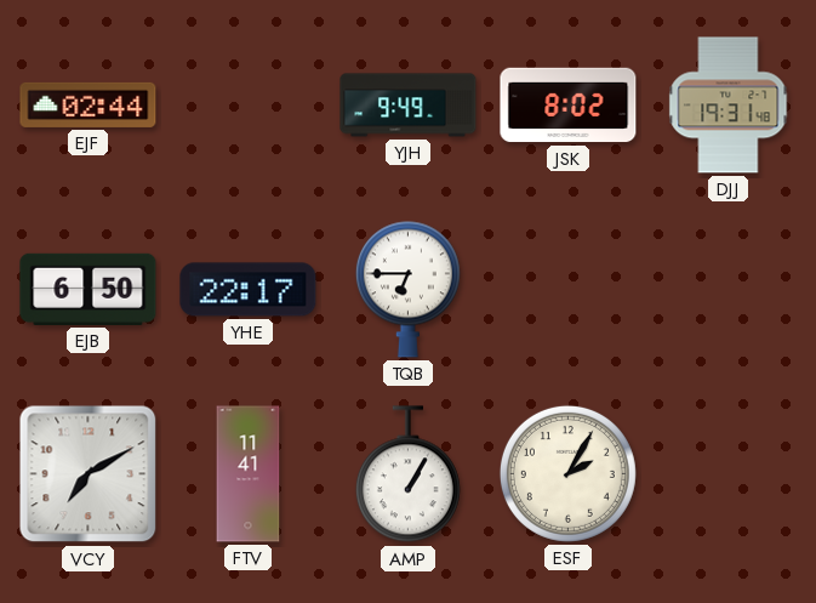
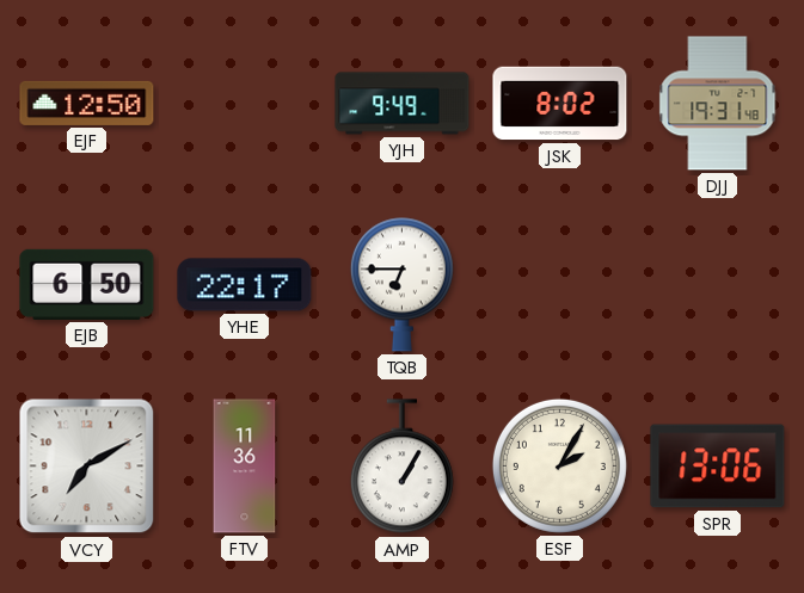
EJF: 02:44 -> 12:50
FTV: 11:41 -> 11:36
SPR: none -> 13:06
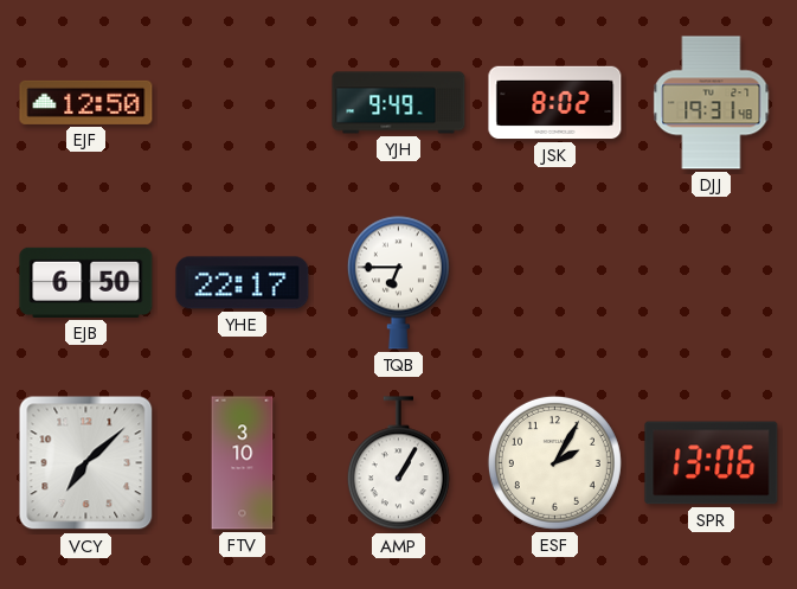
VCY: 7:10 -> 7:08
FTV: 11:36 -> 3:10
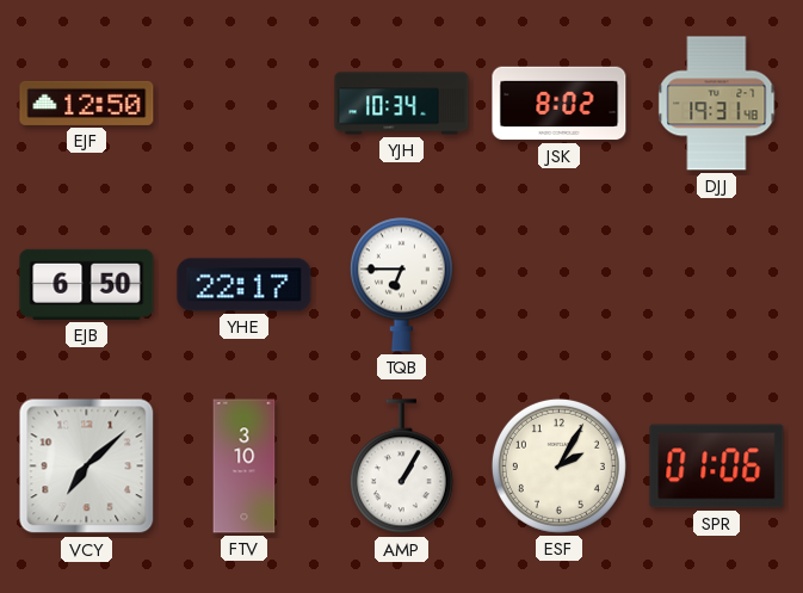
YJH: 9:49 -> 10:34
SPR: 13:06 -> 01:06
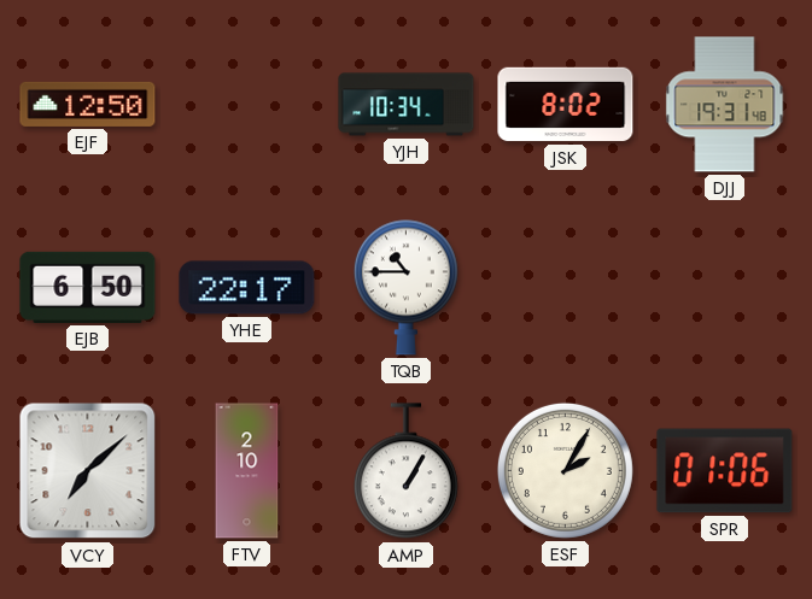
TQB: 6:45 -> 10:45
FTV: 3:10 -> 2:10
